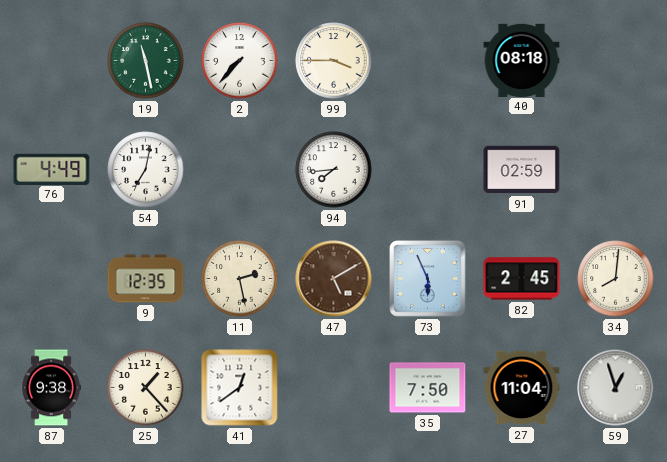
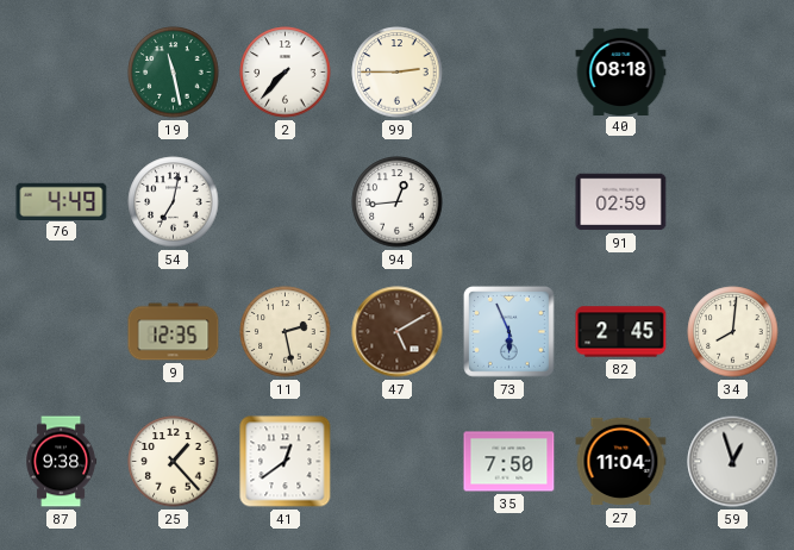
99: 3:45 -> 2:45
94: 7:44 -> 12:44
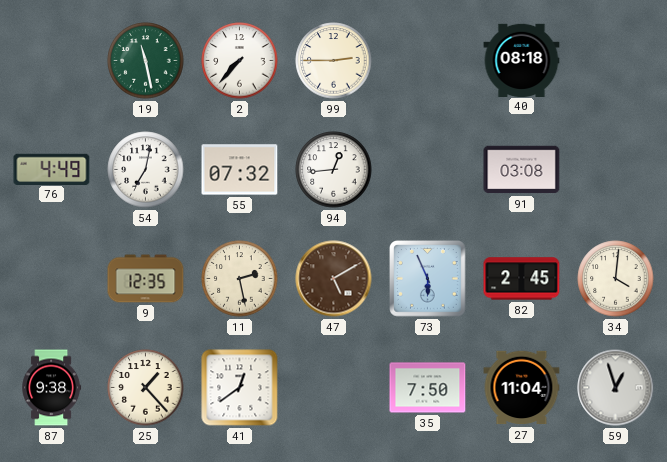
55: none -> 07:32
91: 02:59 -> 03:08
34: 8:01 -> 4:01
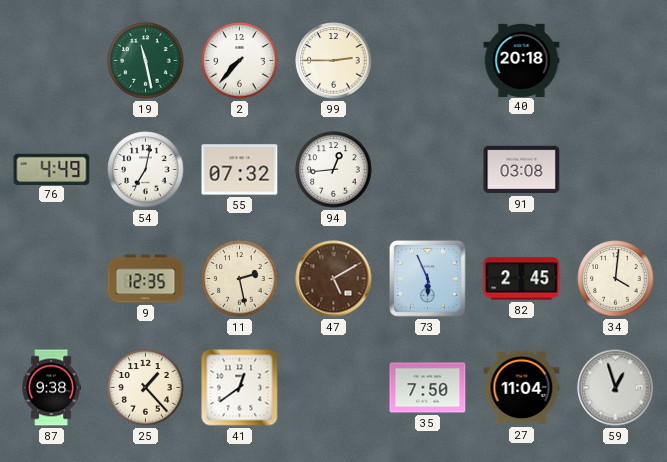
40: 08:18 -> 20:18
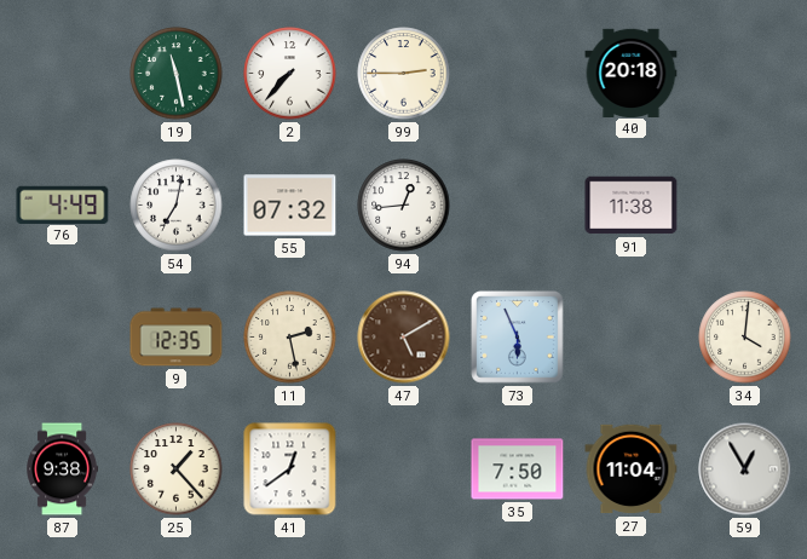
91: 03:08 -> 11:38
82: 2:45 -> none
59: 12:57 -> 12:55
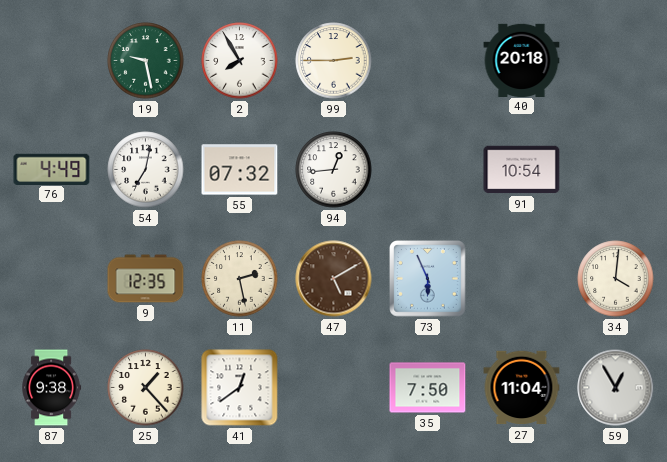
19: 11:28 -> 9:28
2: 7:37 -> 7:55
91: 11:38 -> 10:54
